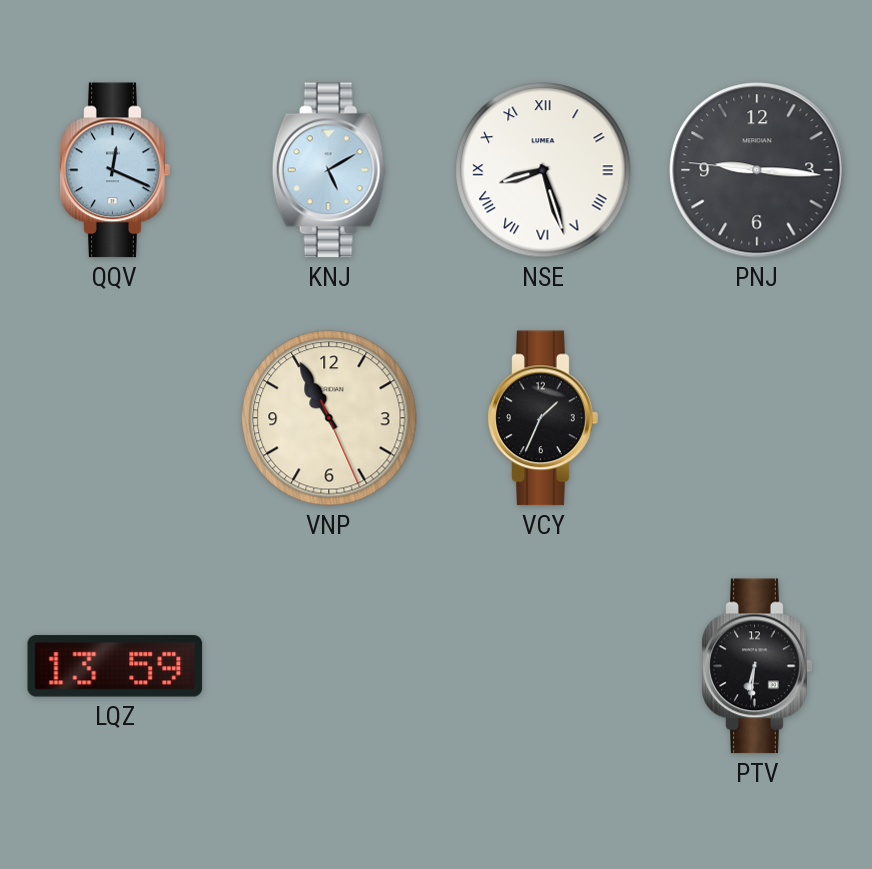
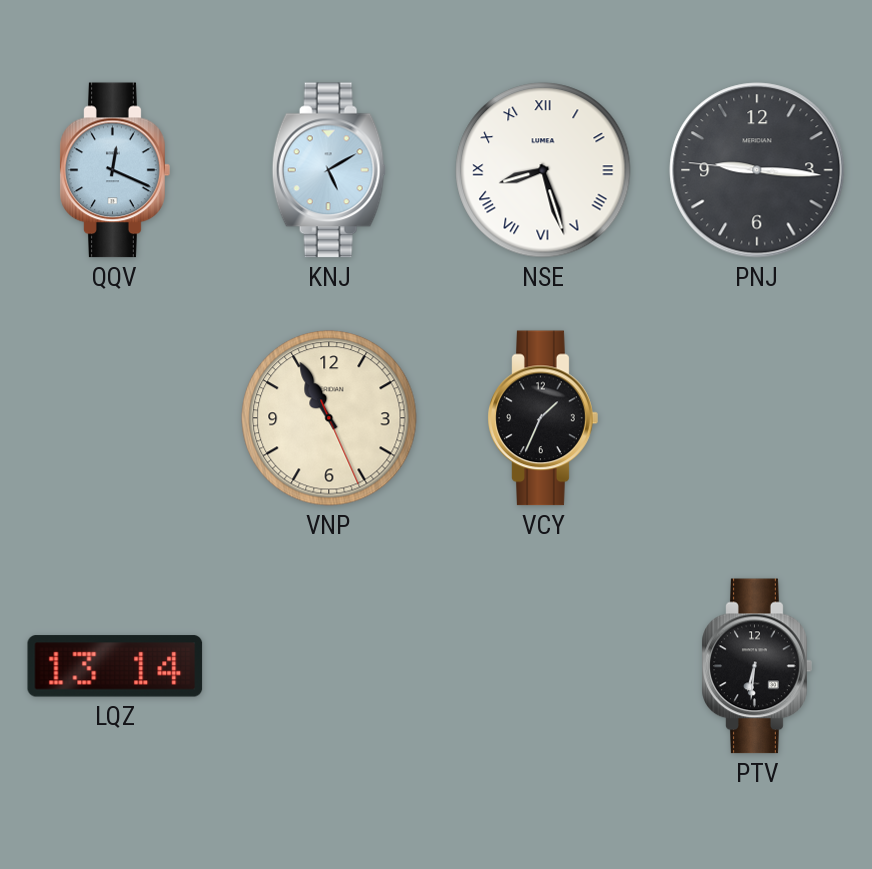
LQZ: 13:59 -> 13:14
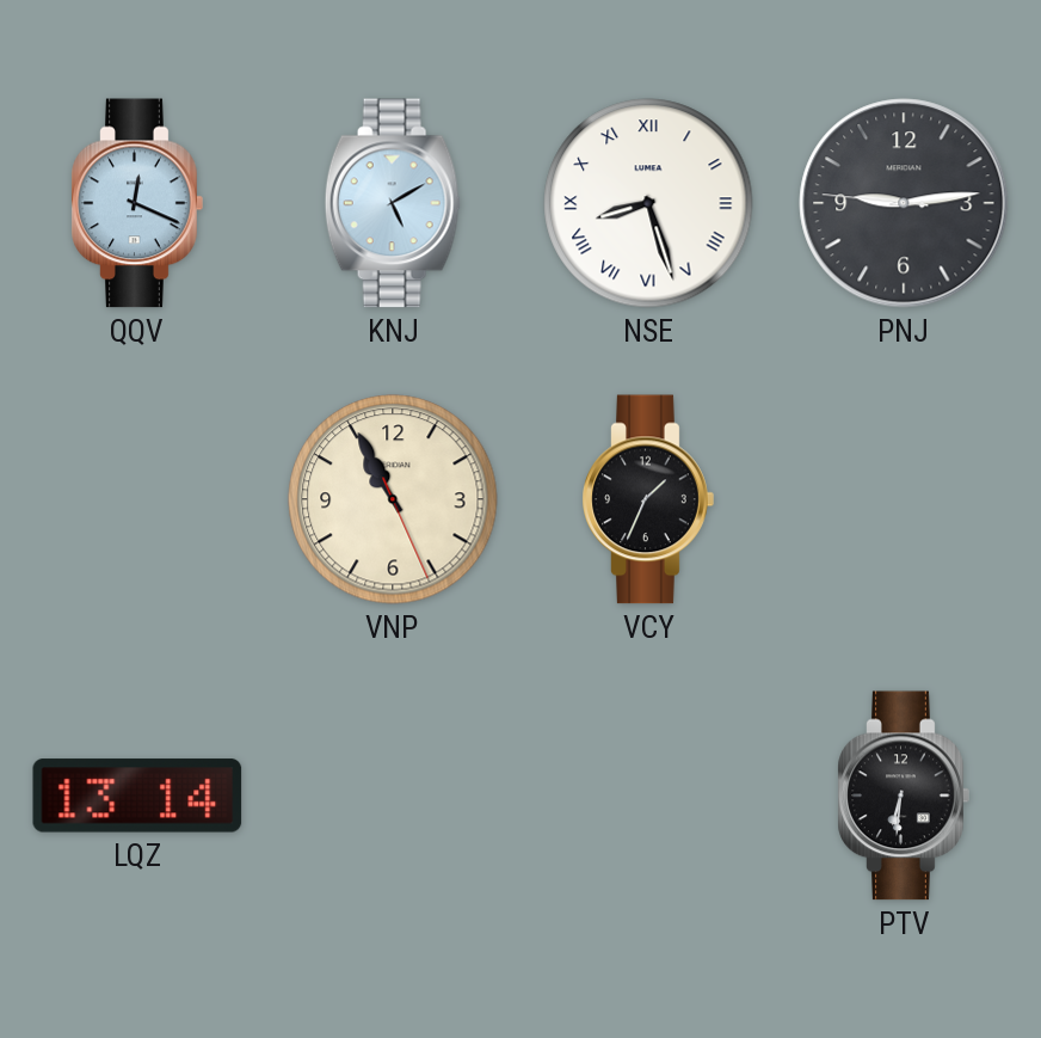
PNJ: 9:15 -> 9:13
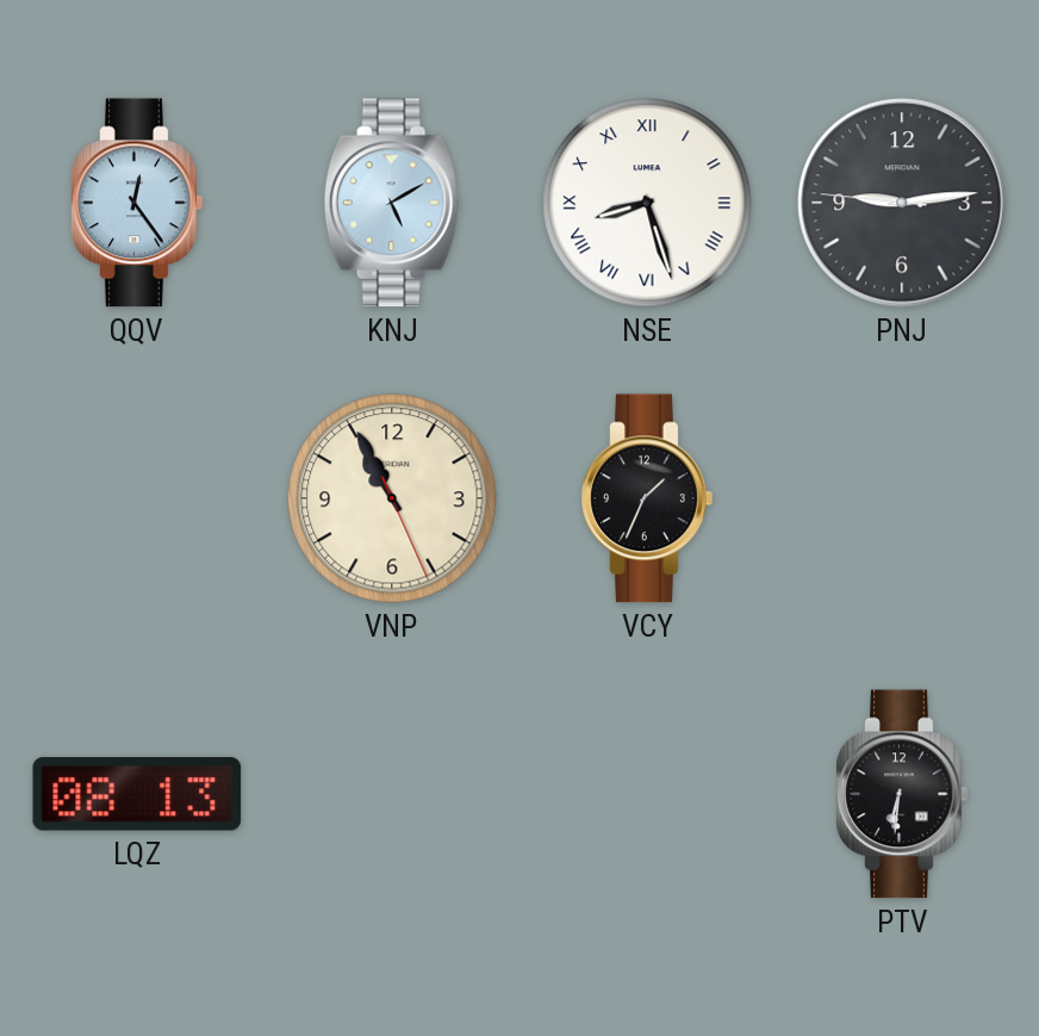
QQV: 12:19 -> 12:24
LQZ: 13:14 -> 08:13
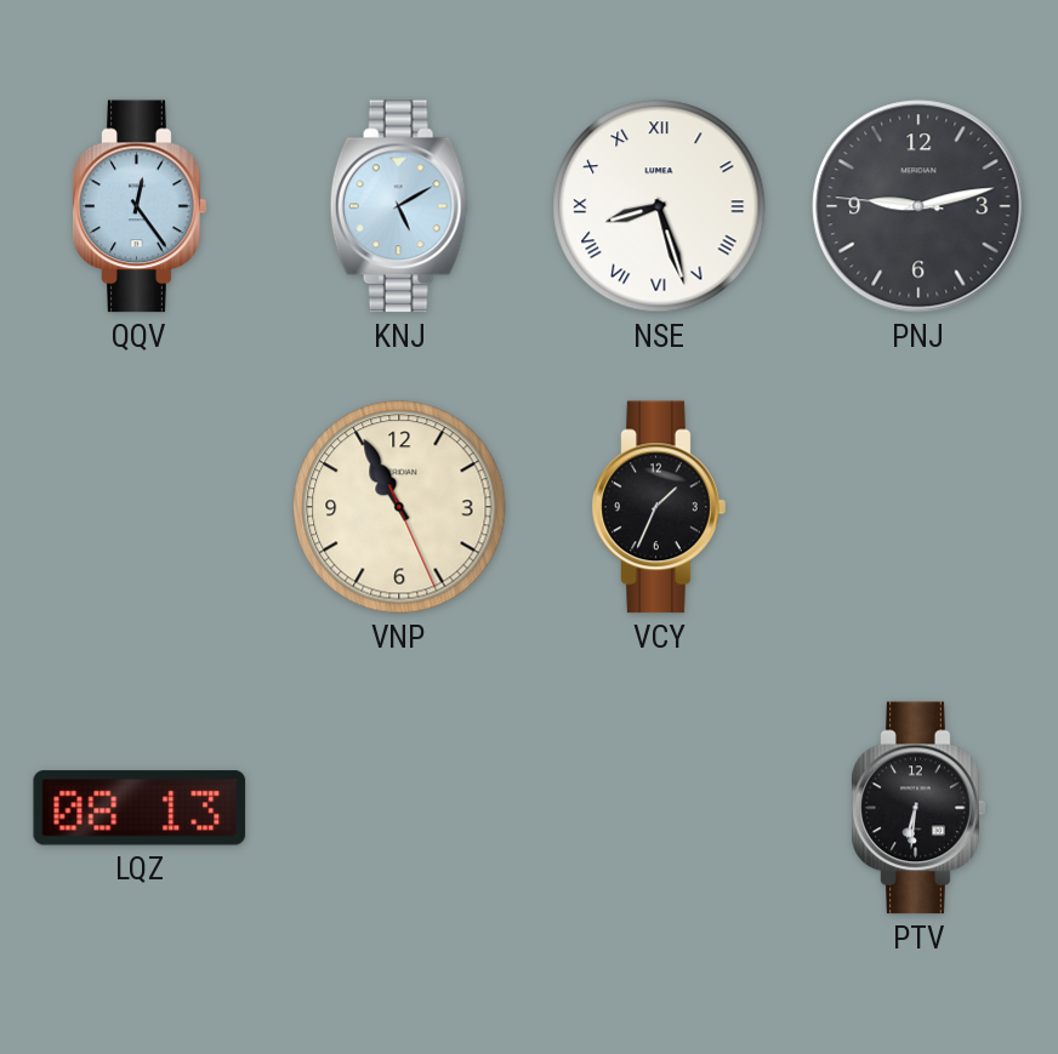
PNJ: 9:13 -> 9:12
